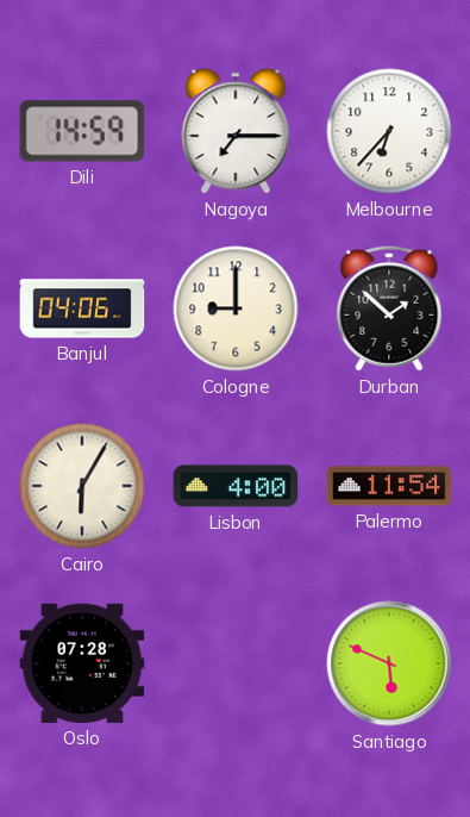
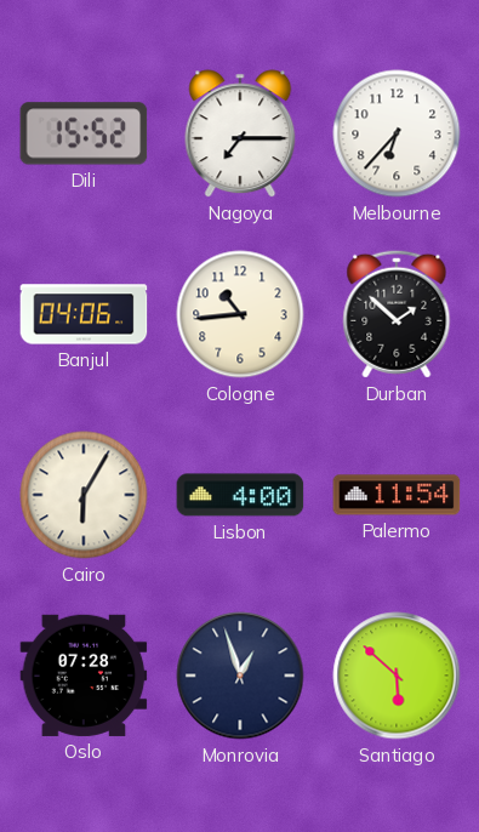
Dili: 14:59 -> 15:52
Cologne: 9:00 -> 10:44
Monrovia: none -> 12:57
Santiago: 5:49 -> 5:52
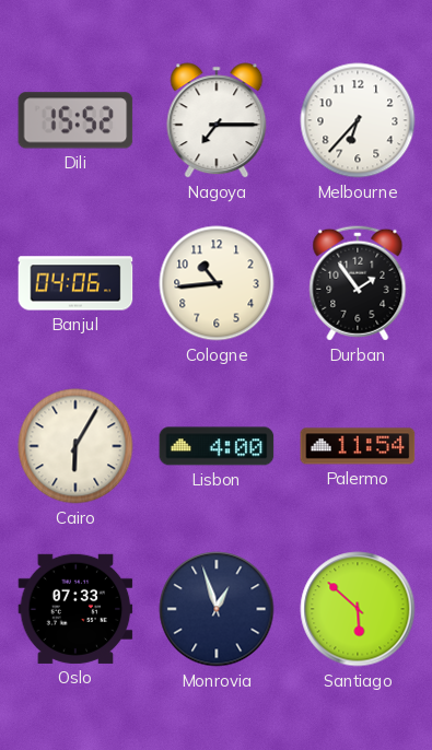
Durban: 1:52 -> 1:54
Oslo: 07:28 -> 07:33
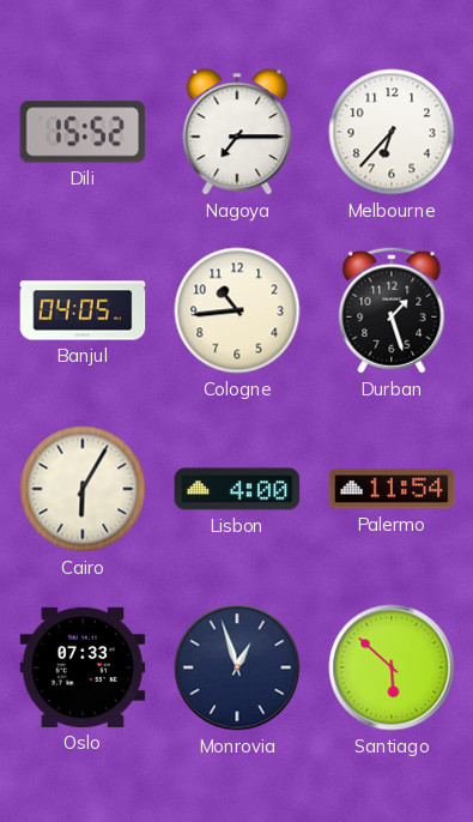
Banjul: 04:06 -> 04:05
Durban: 1:54 -> 1:27
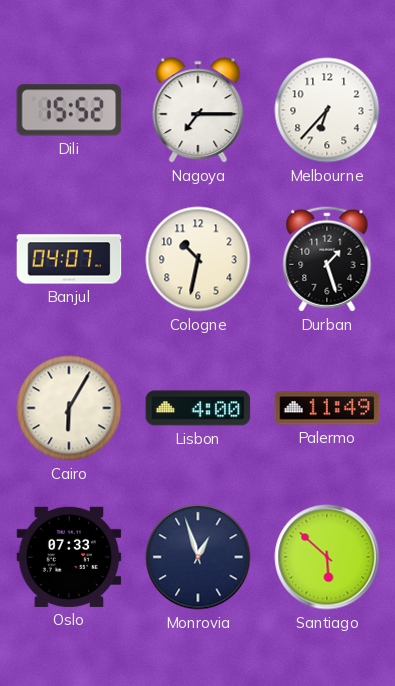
Banjul: 04:05 -> 04:07
Cologne: 10:44 -> 10:32
Palermo: 11:54 -> 11:49
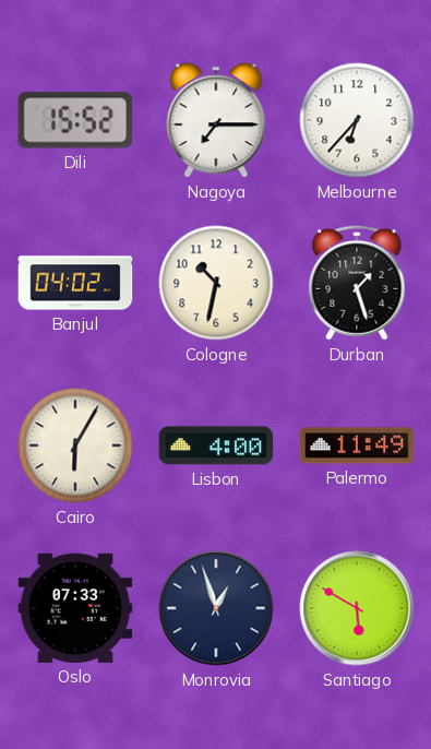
Banjul: 04:07 -> 04:02
Santiago: 5:52 -> 5:50
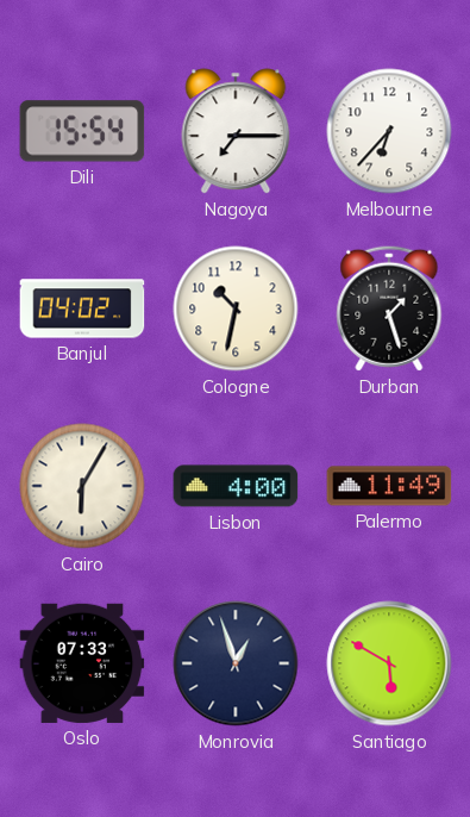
Dili: 15:52 -> 15:54
